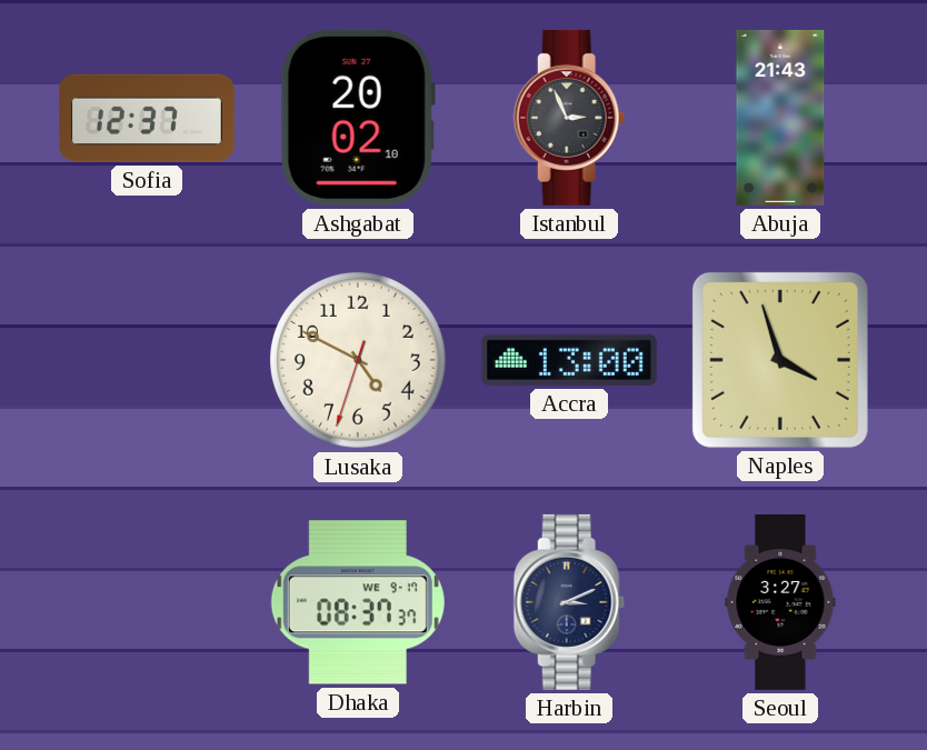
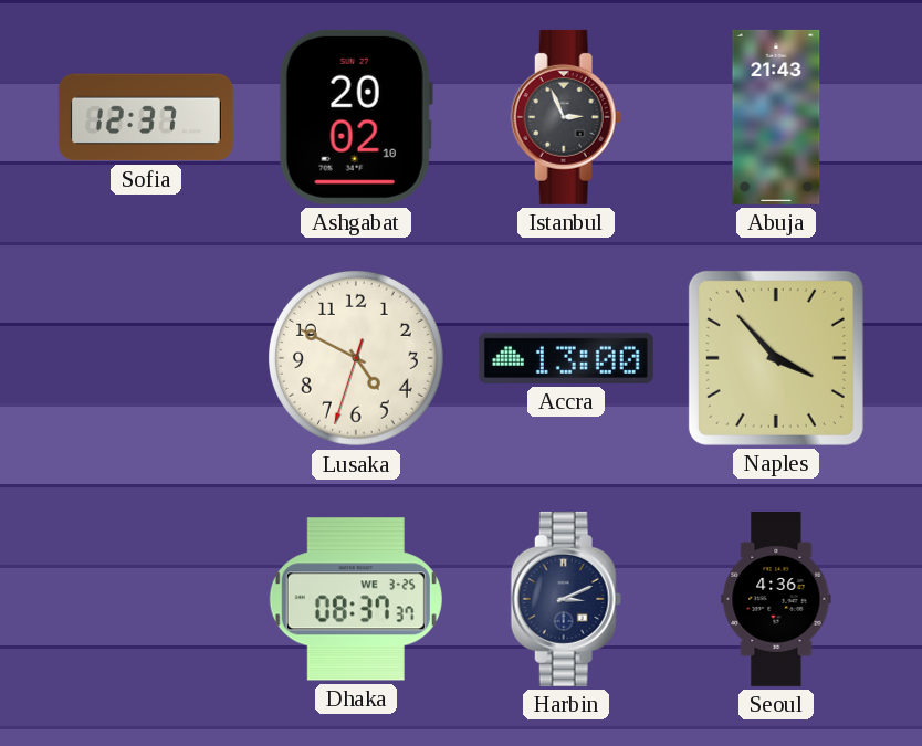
Naples: 3:57 -> 3:53
Dhaka date: WE 9-17 -> WE 3-25
Seoul: 3:27 -> 4:36
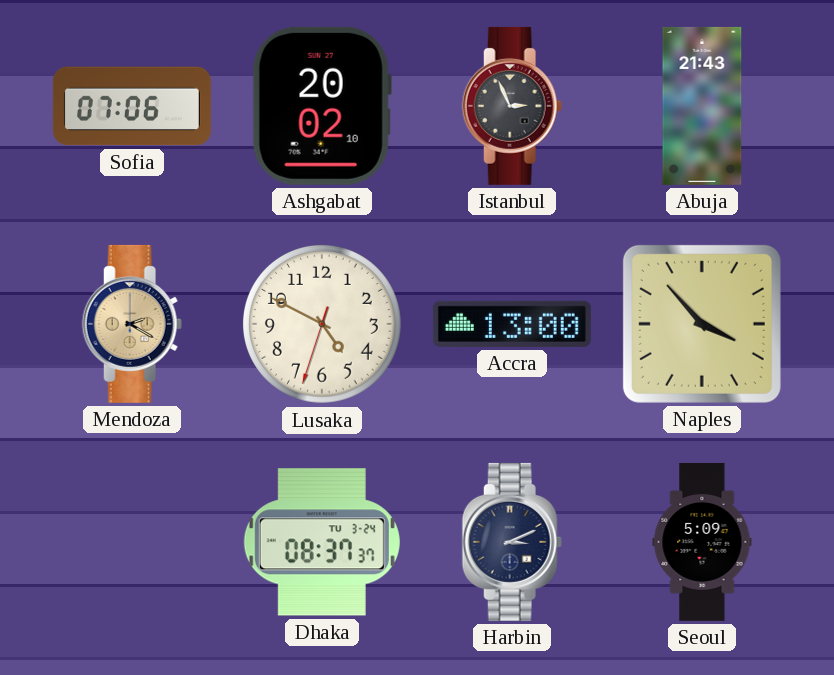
Sofia: 12:37 -> 07:06
Mendoza: none -> 2:20
Dhaka date: WE 3-25 -> TU 3-24
Seoul: 4:36 -> 5:09
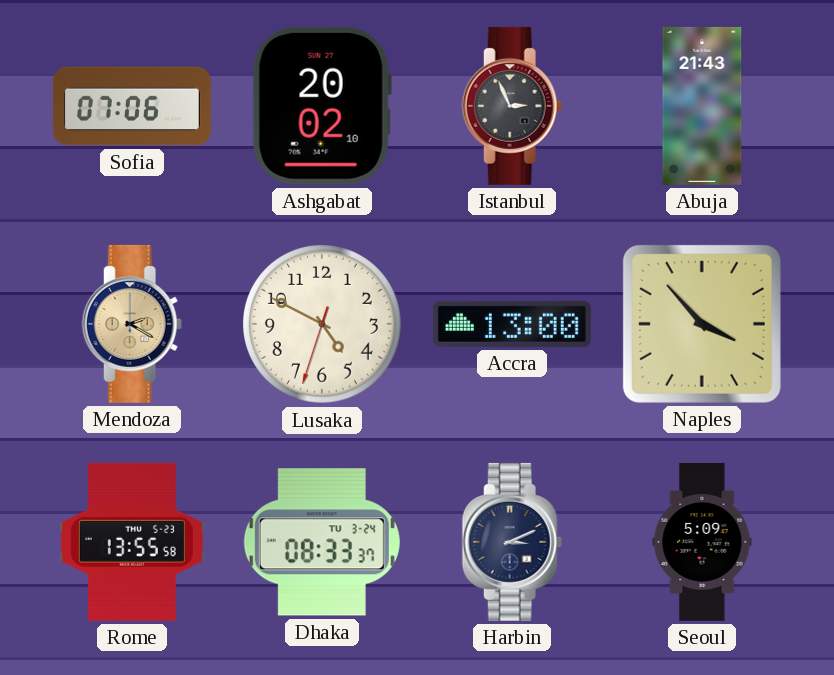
Rome: none -> 13:55
Dhaka: 08:37 -> 08:33
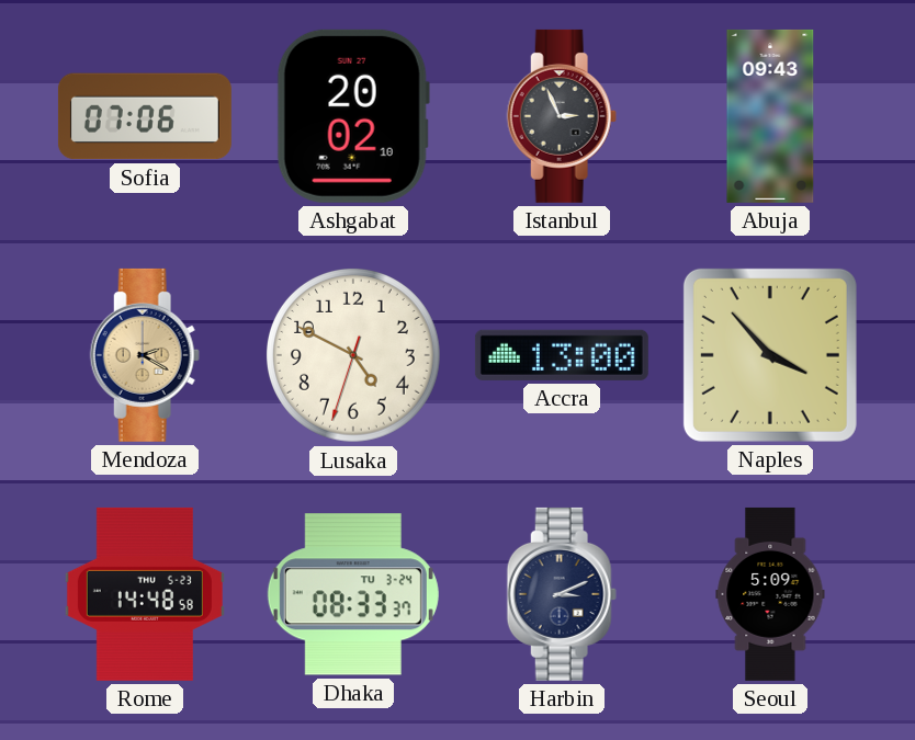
Abuja: 21:43 -> 09:43
Rome: 13:55 -> 14:48
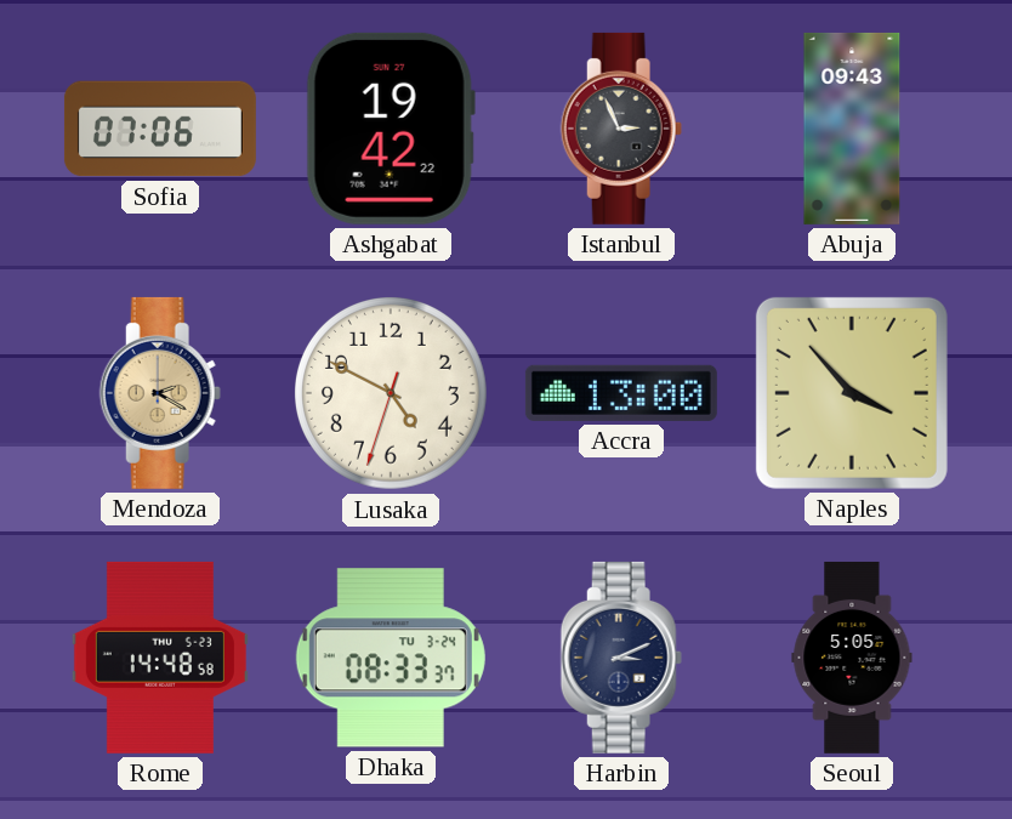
Ashgabat: 20:02 -> 19:42
Seoul: 5:09 -> 5:05
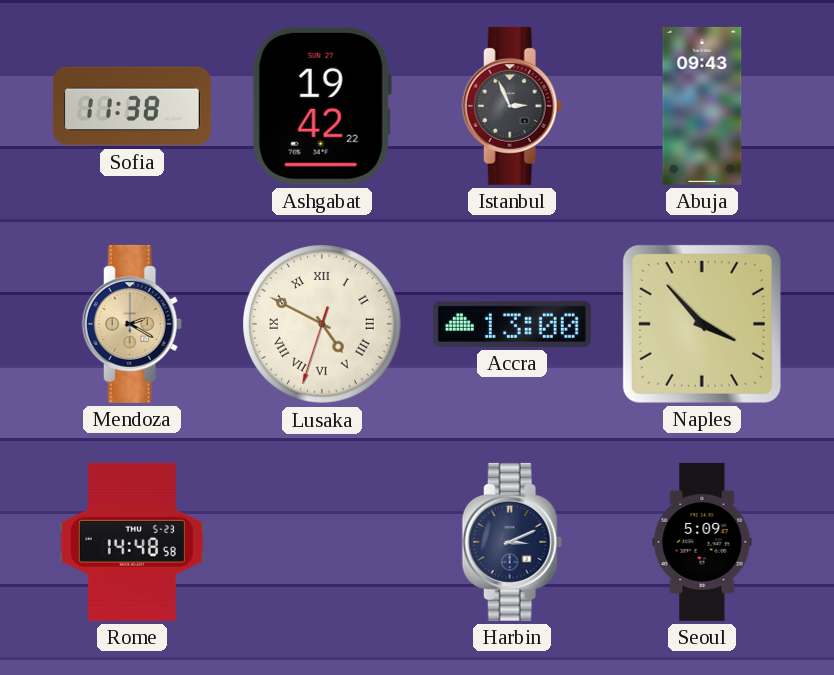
Sofia: 07:06 -> 11:38
Lusaka numerals: Arabic -> Roman
Dhaka: 08:33 -> none
Seoul: 5:05 -> 5:09
